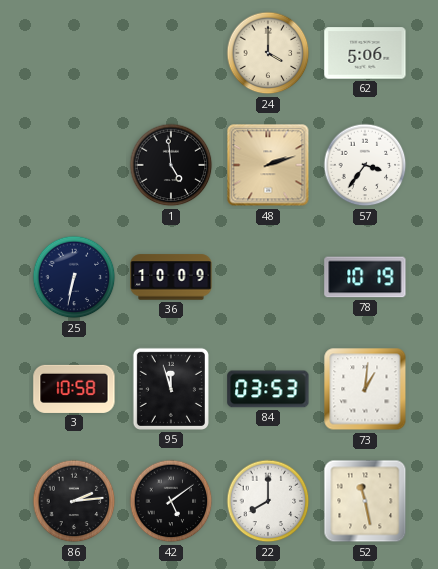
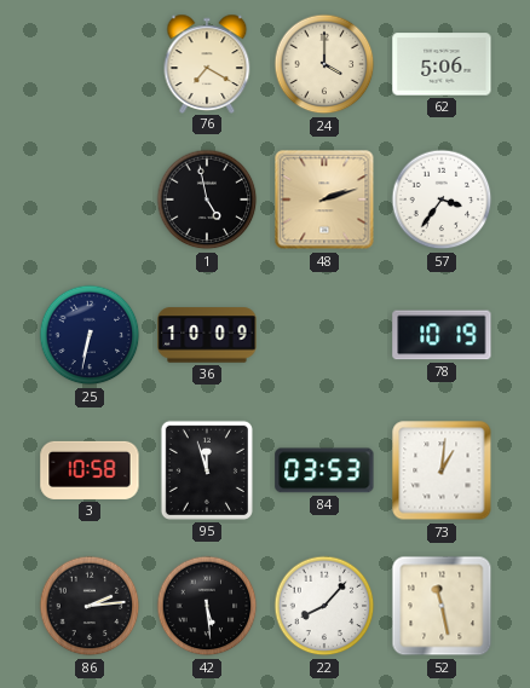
76: none -> 7:20
1: 4:59 -> 4:58
42: 5:09 -> 5:29
22: 8:00 -> 8:07
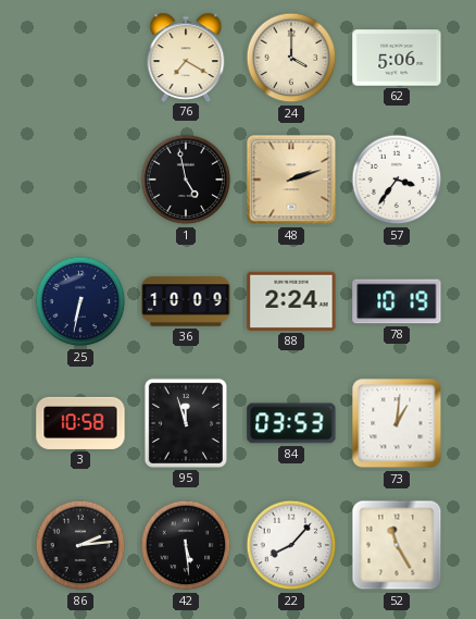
88: none -> 2:24
52: 11:28 -> 11:25
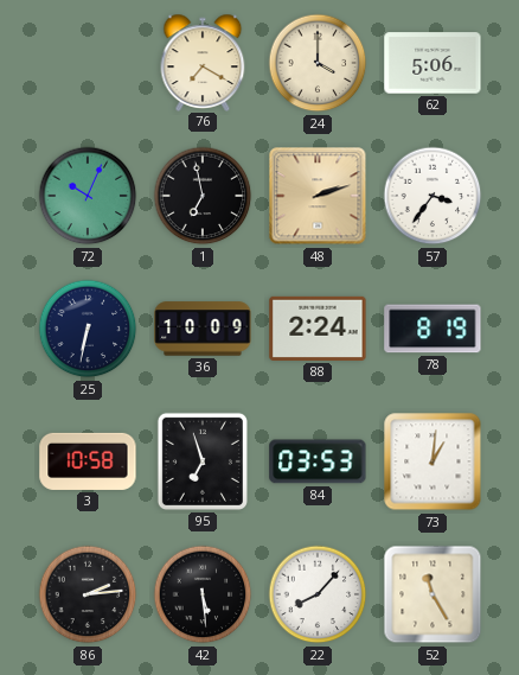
72: none -> 10:04
1: 4:58 -> 6:58
78: 10:19 -> 8:19
95: 11:57 -> 6:57
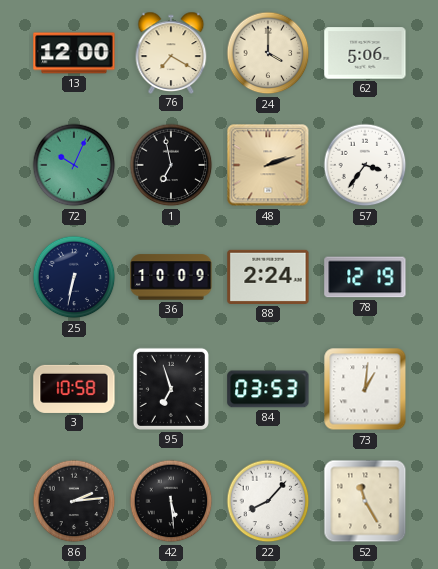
13: none -> 12:00
78: 8:19 -> 12:19
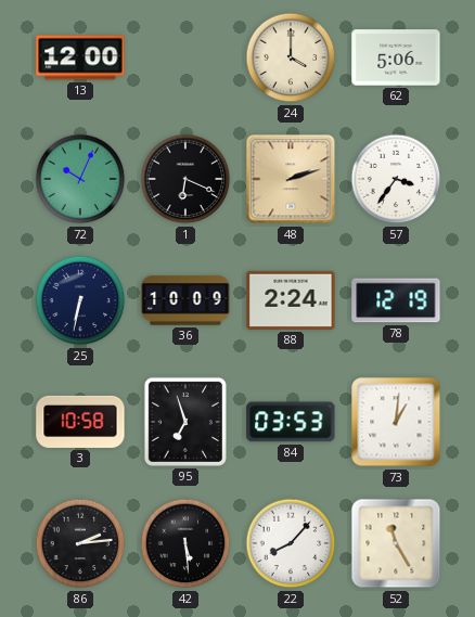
76: 7:20 -> none
1: 6:58 -> 6:19
